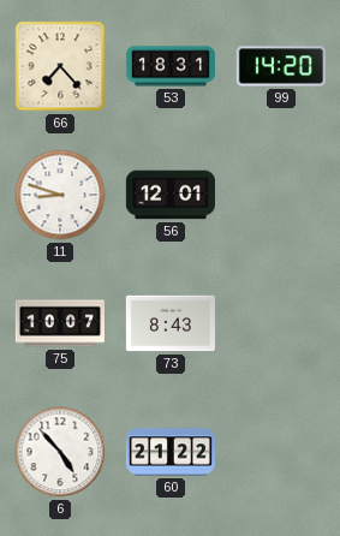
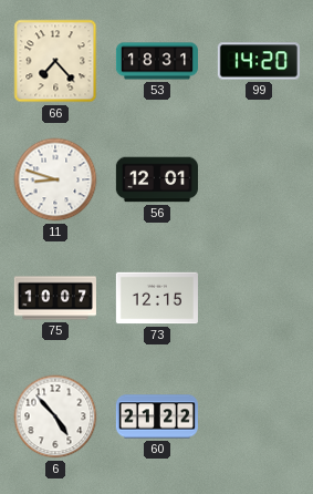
73: 8:43 -> 12:15
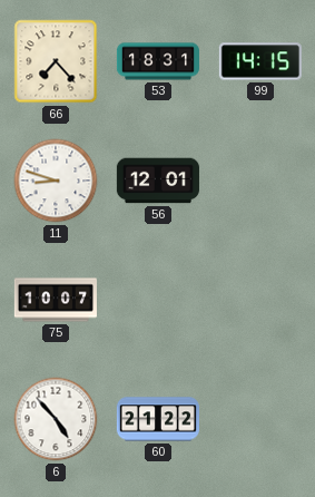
99: 14:20 -> 14:15
73: 12:15 -> none
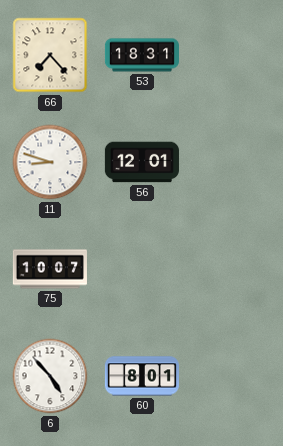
99: 14:15 -> none
60: 21:22 -> 8:01
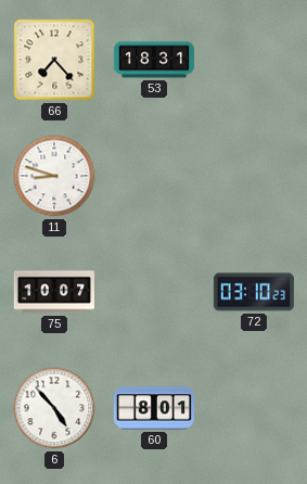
56: 12:01 -> none
72: none -> 03:10
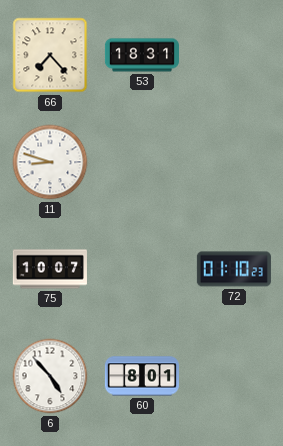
72: 03:10 -> 01:10
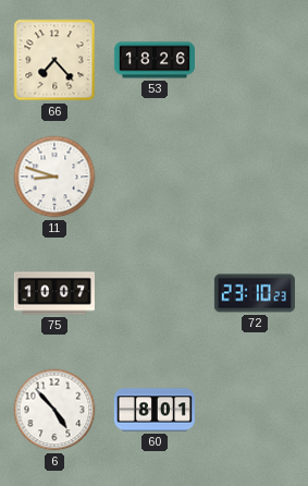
53: 18:31 -> 18:26
72: 01:10 -> 23:10
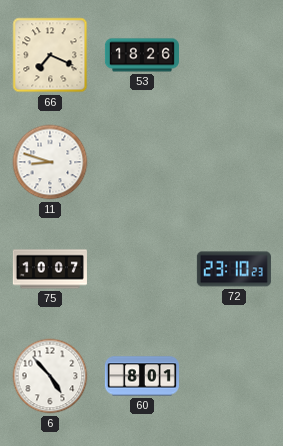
66: 7:23 -> 7:19
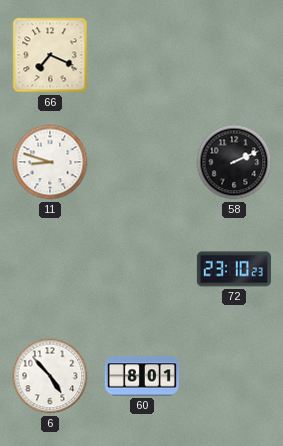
53: 18:26 -> none
58: none -> 2:11
75: 10:07 -> none
